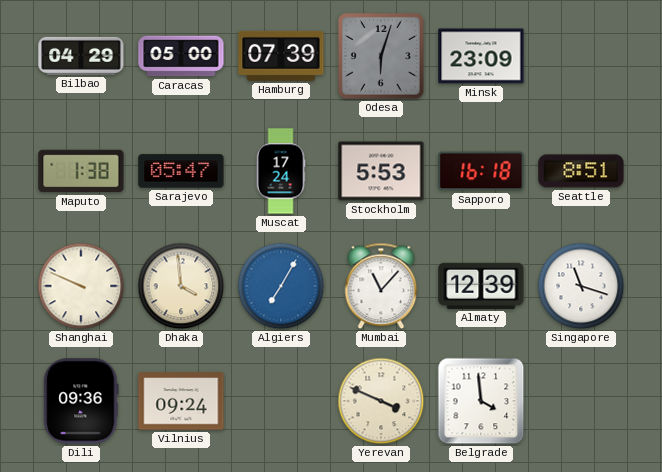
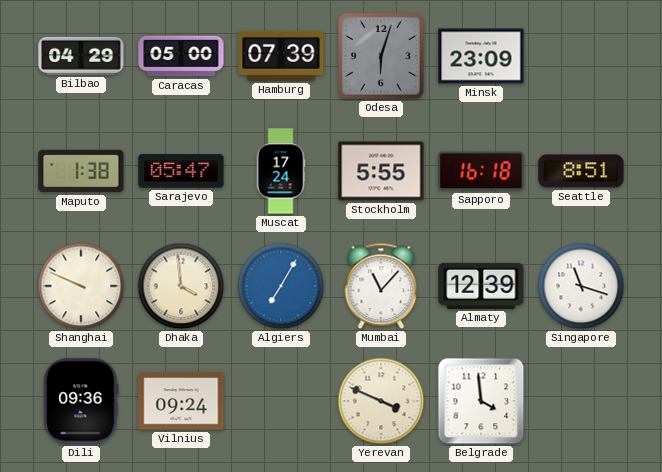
Stockholm: 5:53 -> 5:55
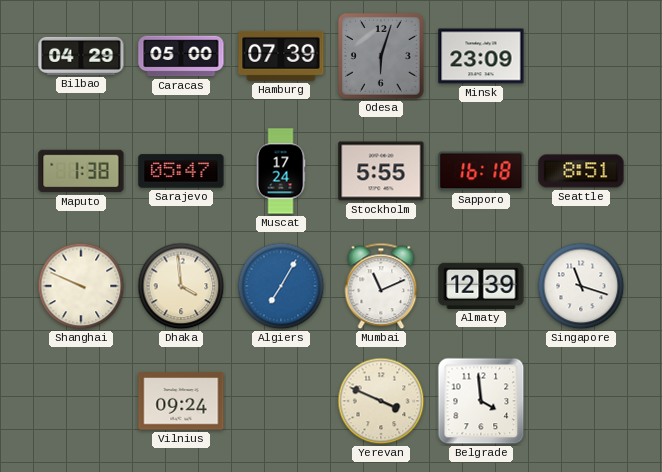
Mumbai: 11:07 -> 11:11
Dili: 09:36 -> none
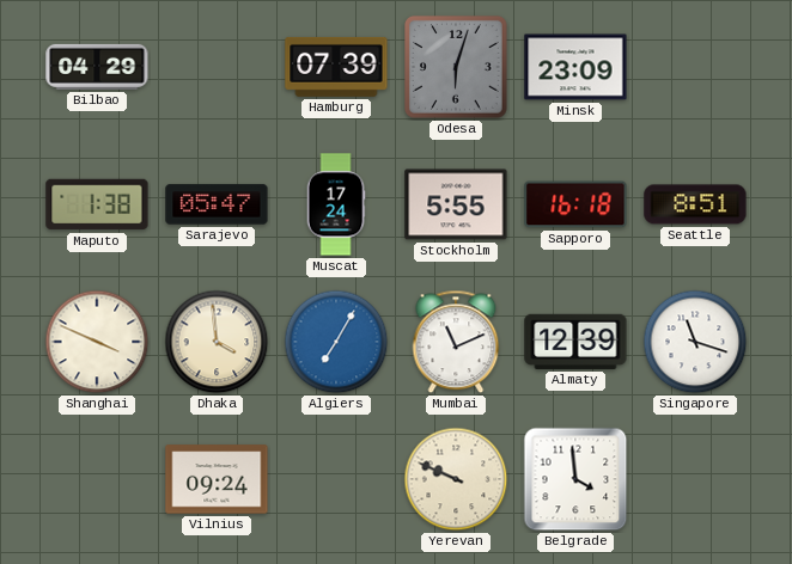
Caracas: 05:00 -> none
Shanghai: 9:49 -> 3:49
Yerevan: 3:49 -> 9:49
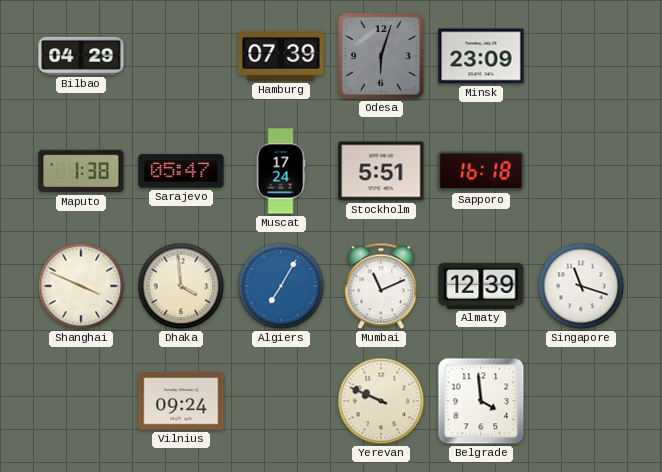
Stockholm: 5:55 -> 5:51
Seattle: 8:51 -> none
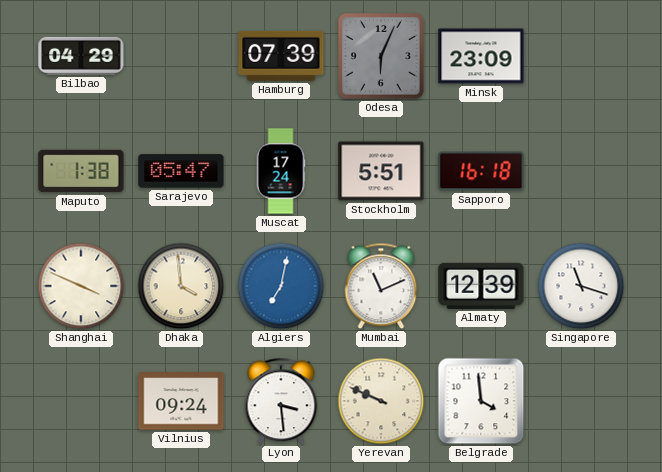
Odesa: 6:03 -> 6:04
Algiers: 7:05 -> 7:02
Lyon: none -> 3:29
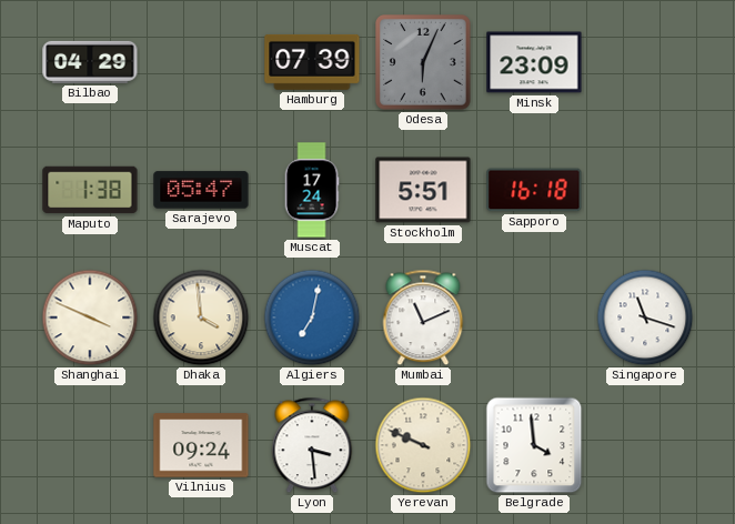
Almaty: 12:39 -> none
